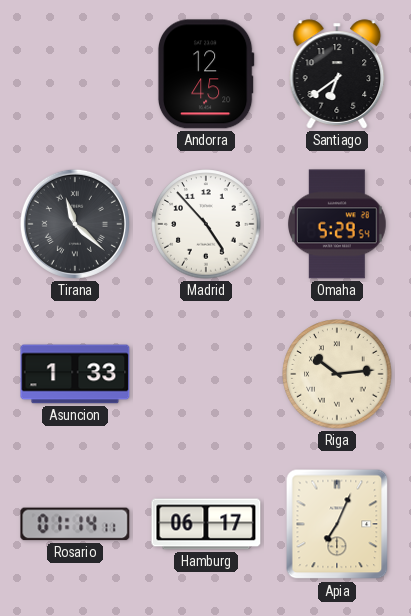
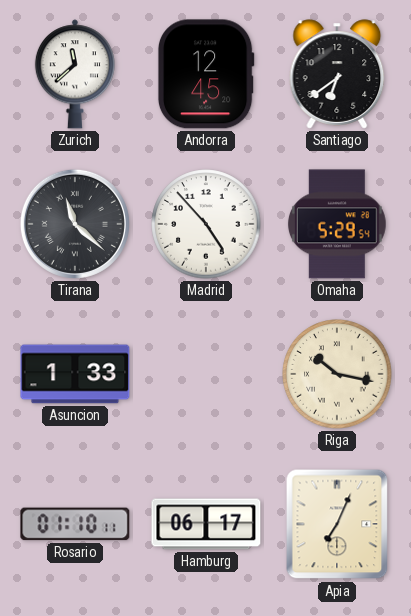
Zurich: none -> 11:38
Riga: 10:14 -> 10:17
Rosario: 01:14 -> 01:10
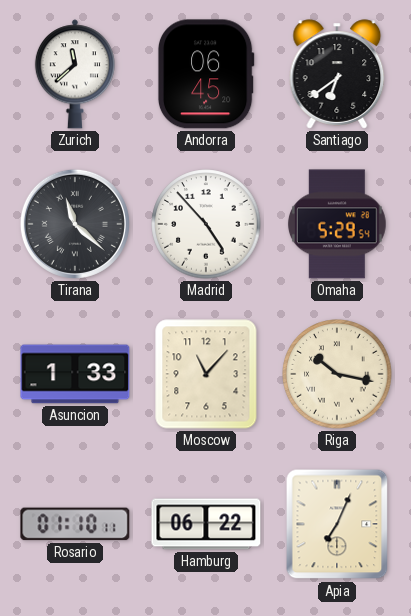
Andorra: 12:45 -> 06:45
Moscow: none -> 11:07
Hamburg: 06:17 -> 06:22
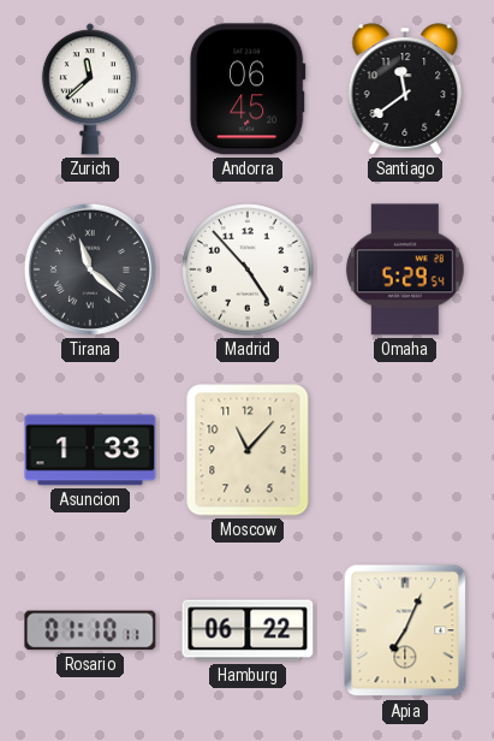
Santiago: 6:39 -> 11:39
Riga: 10:17 -> none
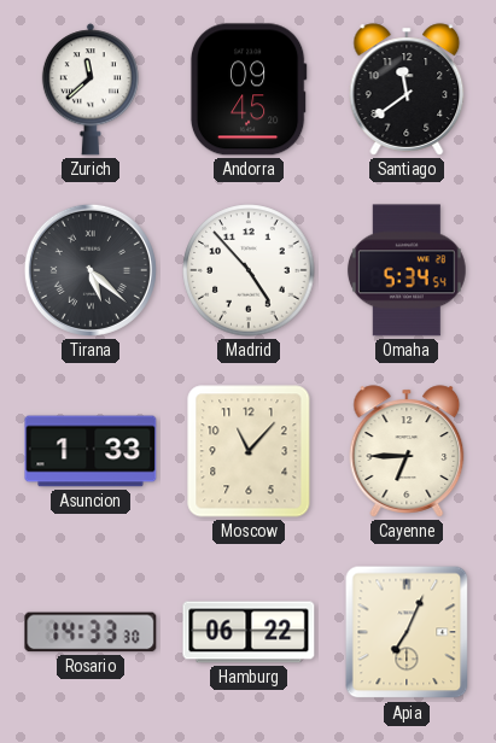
Andorra: 06:45 -> 09:45
Tirana: 11:22 -> 5:22
Omaha: 5:29 -> 5:34
Cayenne: none -> 6:45
Rosario: 01:10 -> 14:33
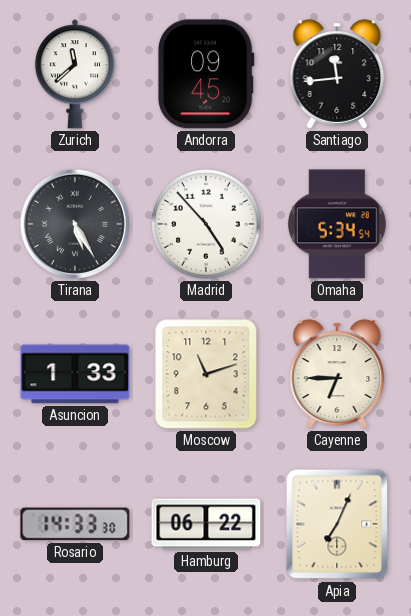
Santiago: 11:39 -> 11:44
Tirana: 5:22 -> 5:25
Moscow: 11:07 -> 11:12
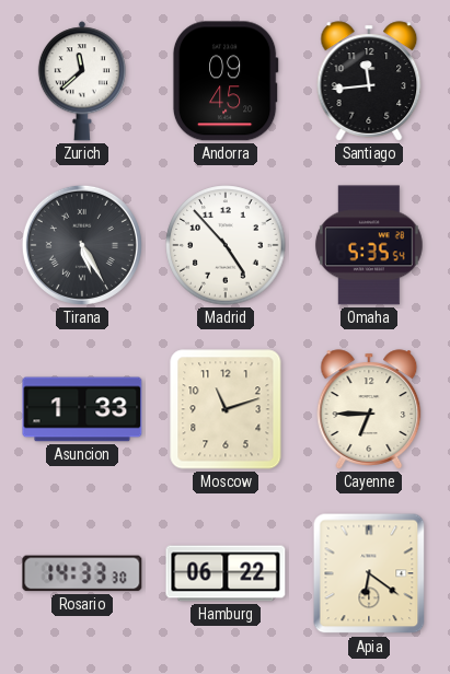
Omaha: 5:34 -> 5:35
Apia: 7:04 -> 6:21
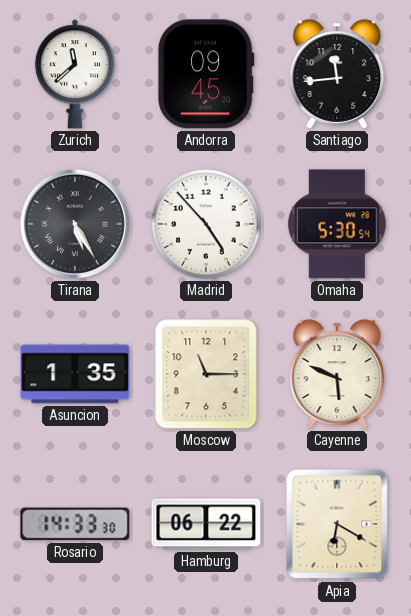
Omaha: 5:35 -> 5:30
Asuncion: 1:33 -> 1:35
Moscow: 11:12 -> 11:15
Cayenne: 6:45 -> 5:49
Apia: 6:21 -> 6:20
